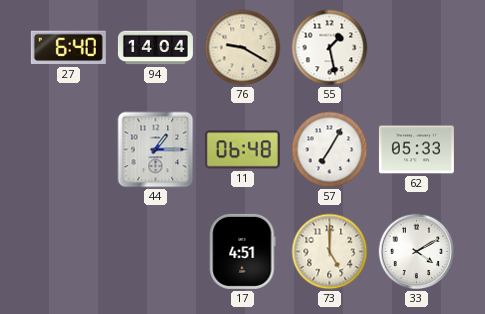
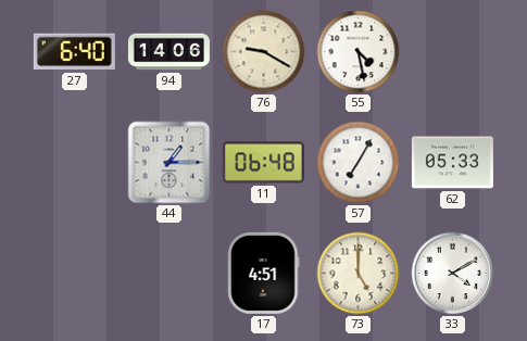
94: 14:04 -> 14:06
55: 1:28 -> 4:28
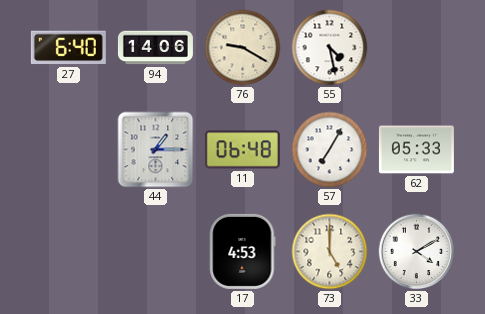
17: 4:51 -> 4:53
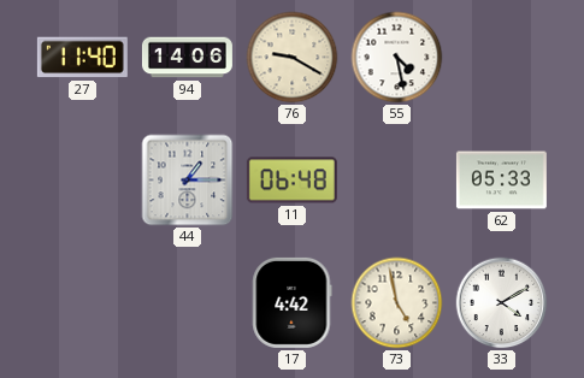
27: 6:40 -> 11:40
57: 7:05 -> none
17: 4:53 -> 4:42
73: 5:00 -> 4:58
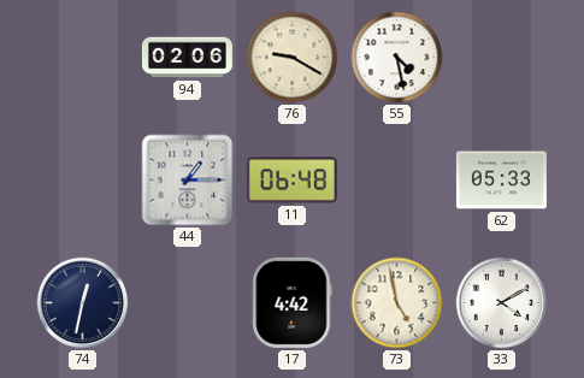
27: 11:40 -> none
94: 14:06 -> 02:06
74: none -> 12:32
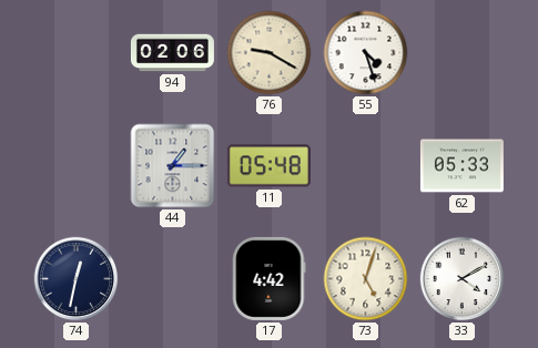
55: 4:28 -> 4:27
11: 06:48 -> 05:48
73: 4:58 -> 5:03
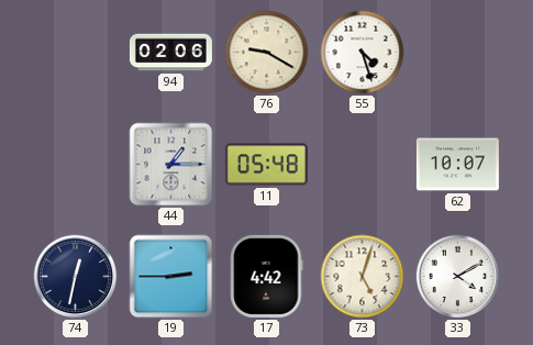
62: 05:33 -> 10:07
19: none -> 2:45
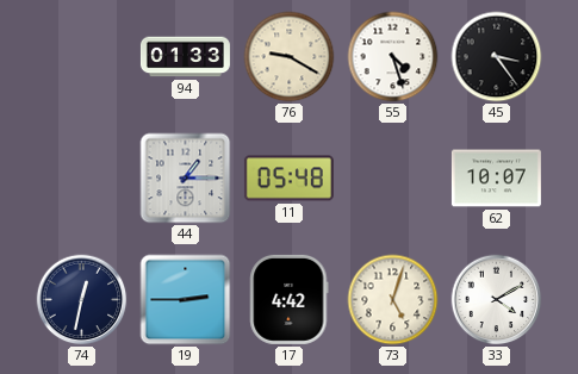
94: 02:06 -> 01:33
45: none -> 3:24
